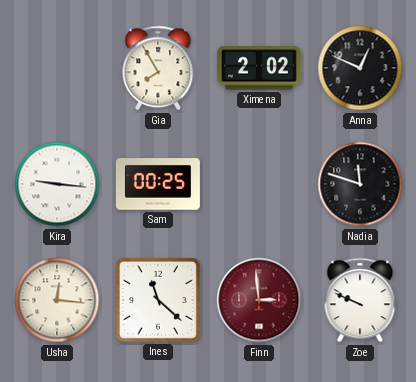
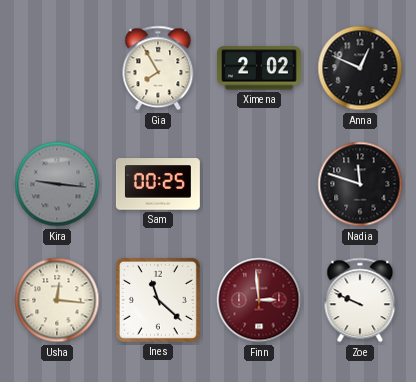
Kira dial: white -> grey
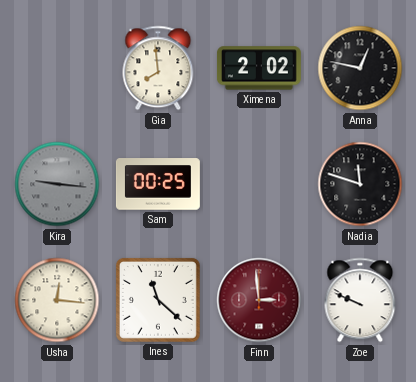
Gia: 7:55 -> 7:59
Anna: 12:49 -> 12:47
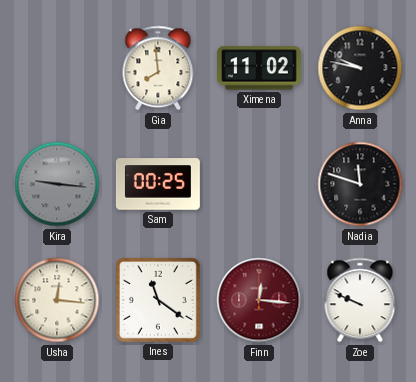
Ximena: 2:02 -> 11:02
Anna: 12:47 -> 9:47
Ines: 11:22 -> 11:21
Finn: 2:59 -> 12:16
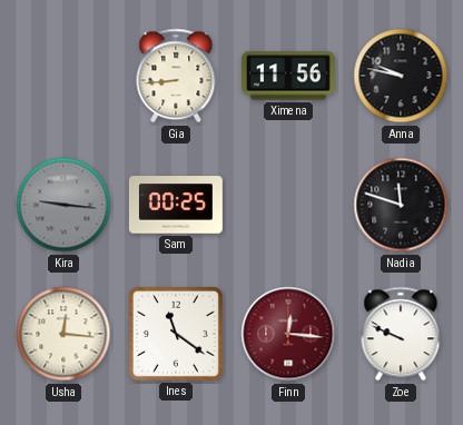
Gia: 7:59 -> 8:44
Ximena: 11:02 -> 11:56
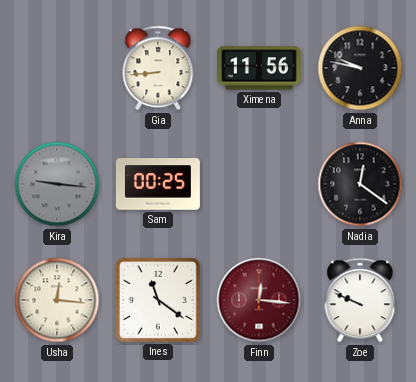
Nadia: 11:48 -> 12:21
